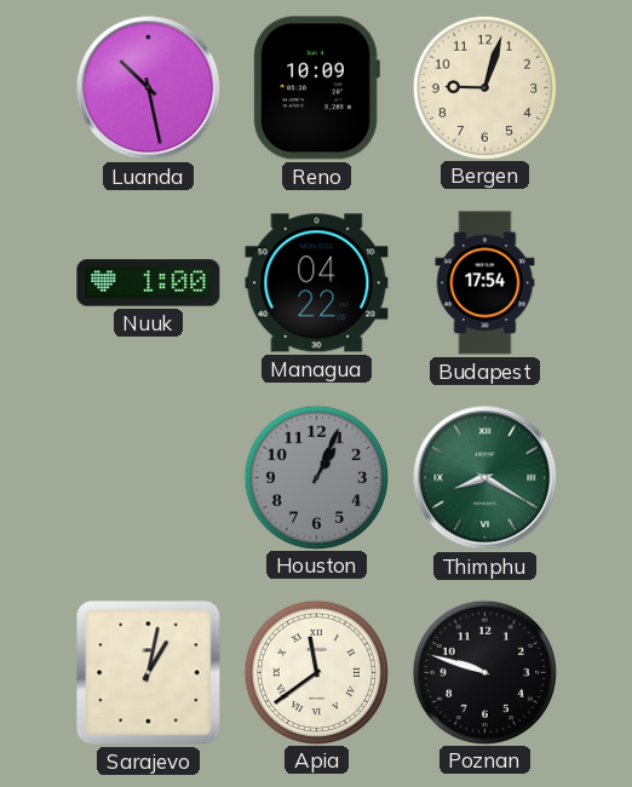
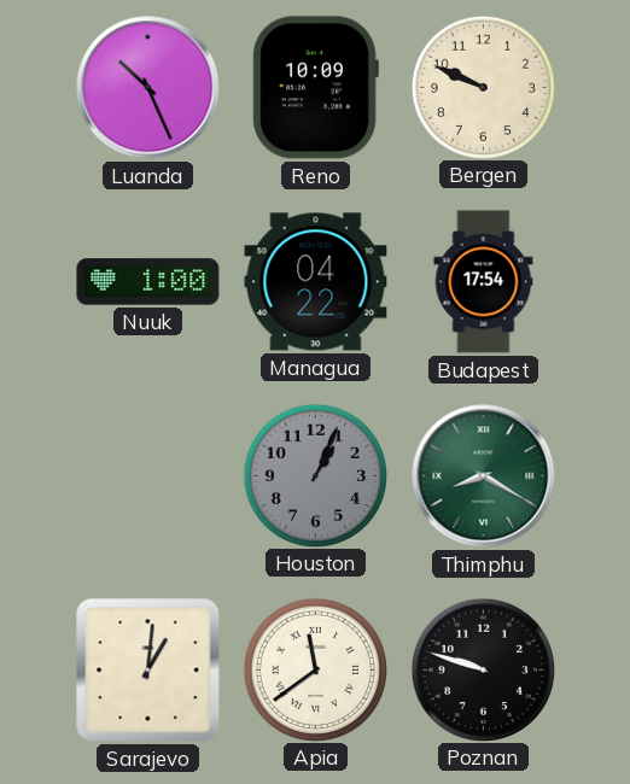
Luanda: 10:28 -> 10:26
Bergen: 9:03 -> 9:49
Sarajevo: 1:02 -> 1:01
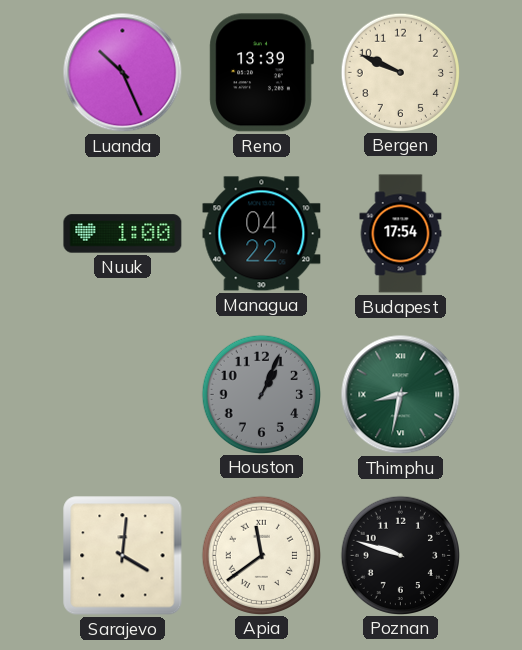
Reno: 10:09 -> 13:39
Thimphu: 8:20 -> 8:32
Sarajevo: 1:01 -> 4:01
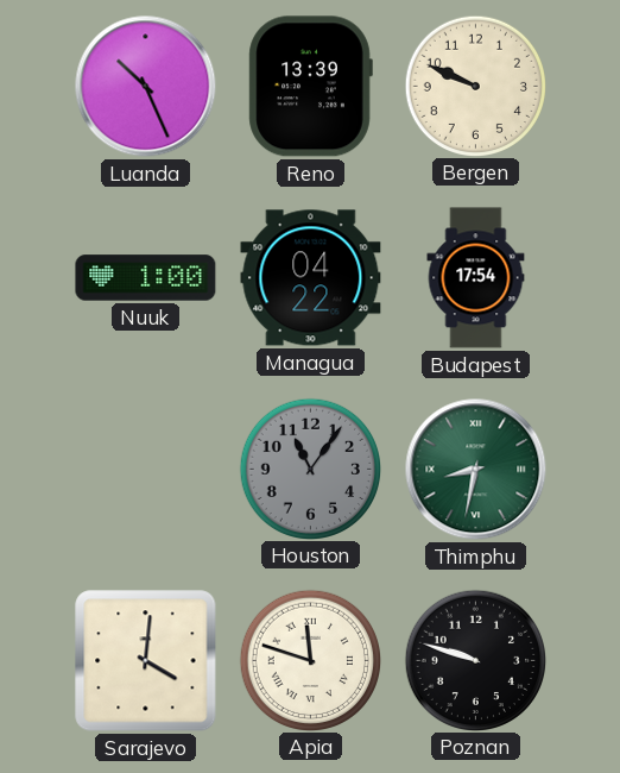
Houston: 1:04 -> 11:06
Apia: 11:39 -> 11:48
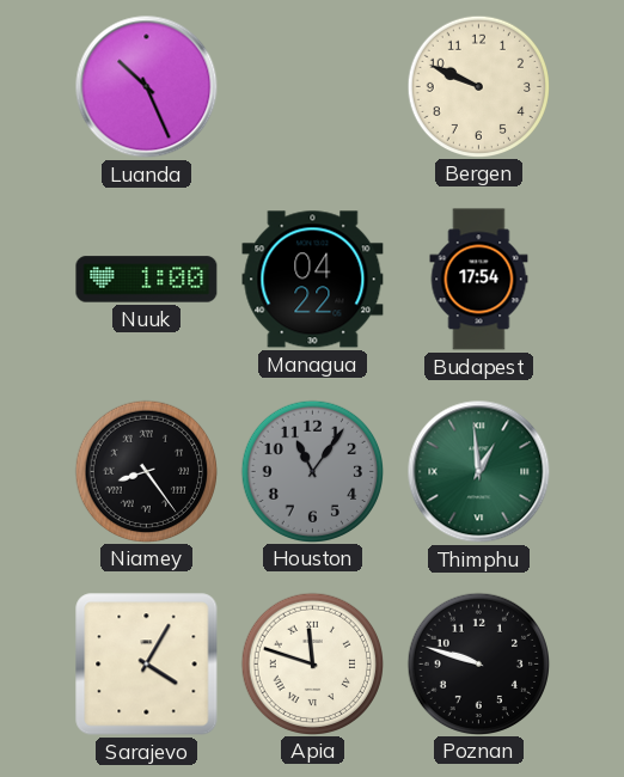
Reno: 13:39 -> none
Niamey: none -> 8:24
Thimphu: 8:32 -> 12:59
Sarajevo: 4:01 -> 4:05
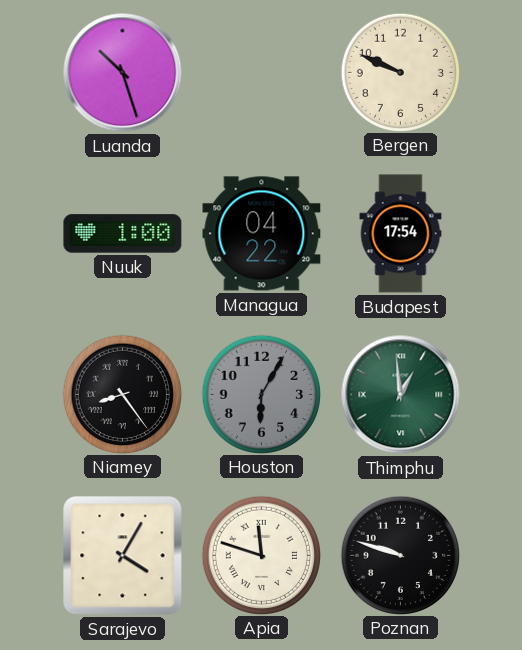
Luanda: 10:26 -> 10:27
Houston: 11:06 -> 6:05
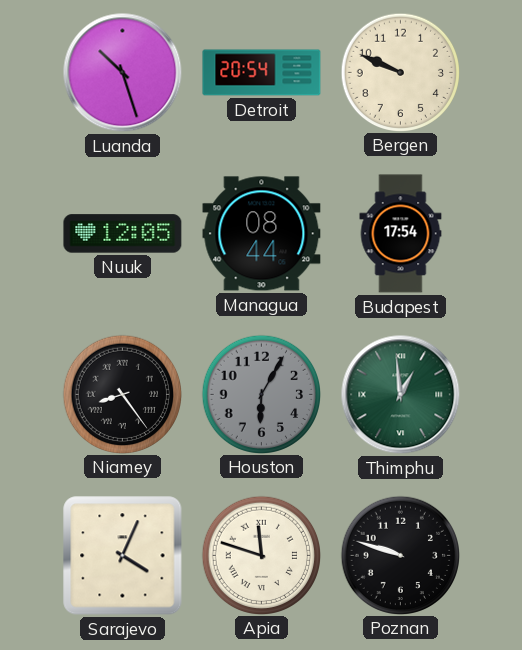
Detroit: none -> 20:54
Nuuk: 1:00 -> 12:05
Managua: 04:22 -> 08:44
Sarajevo: 4:05 -> 4:04
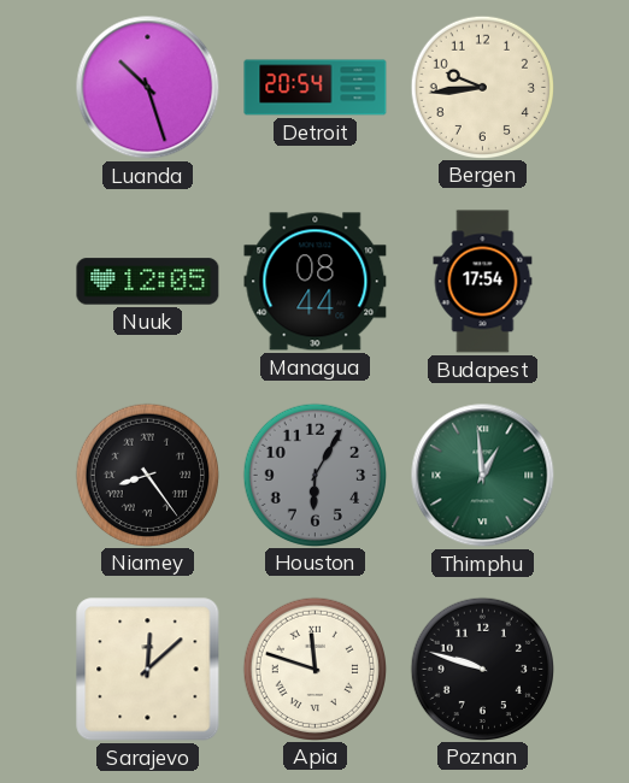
Bergen: 9:49 -> 9:44
Sarajevo: 4:04 -> 12:08
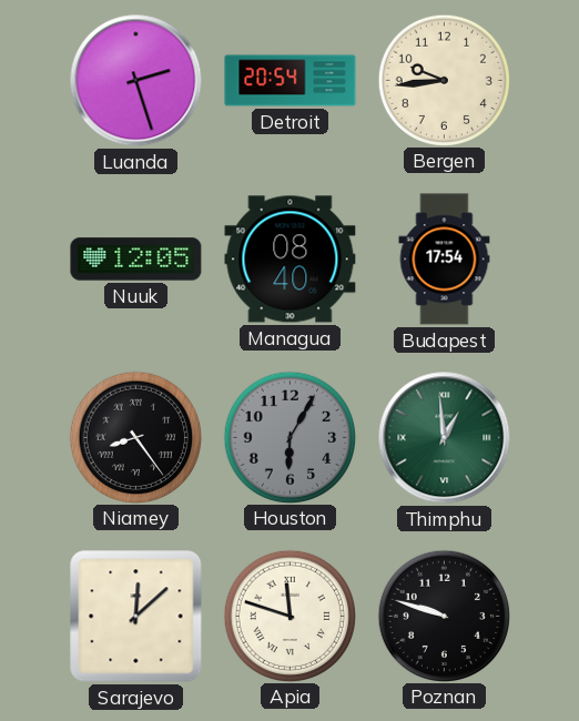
Luanda: 10:27 -> 2:27
Managua: 08:44 -> 08:40
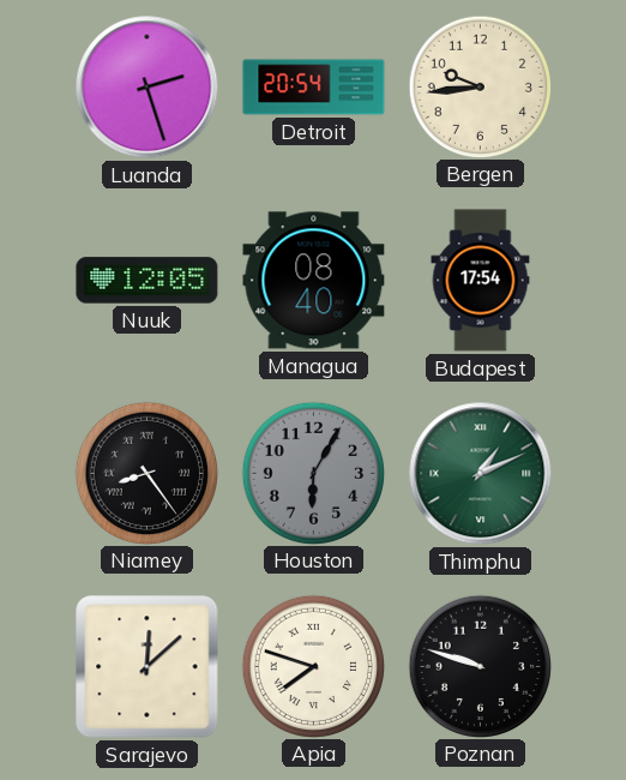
Thimphu: 12:59 -> 1:11
Apia: 11:48 -> 7:48
